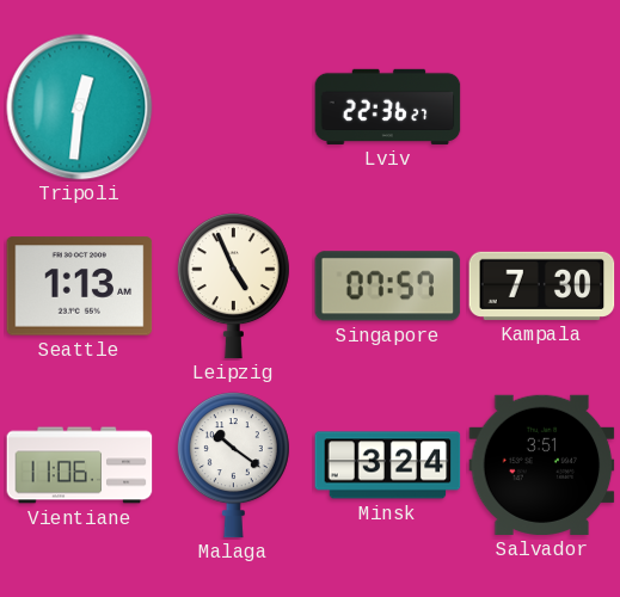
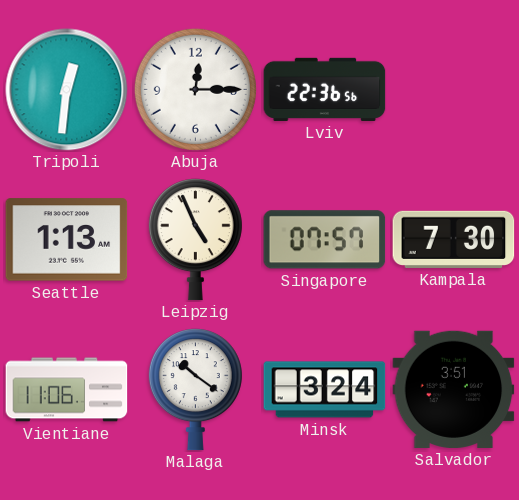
Abuja: none -> 12:15
Lviv: 22:36:27 -> 22:36:56
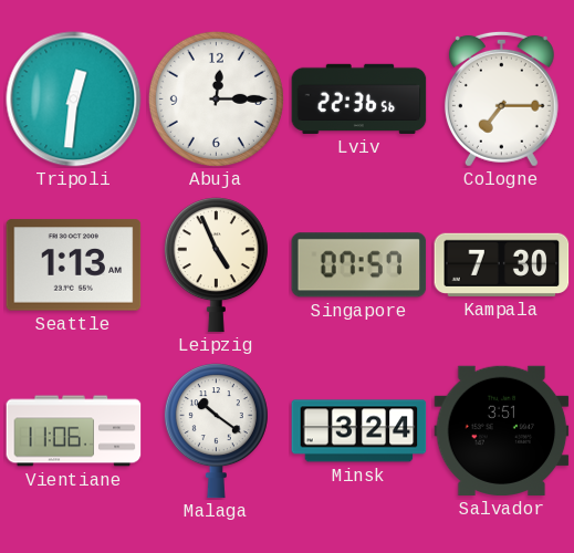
Cologne: none -> 7:15
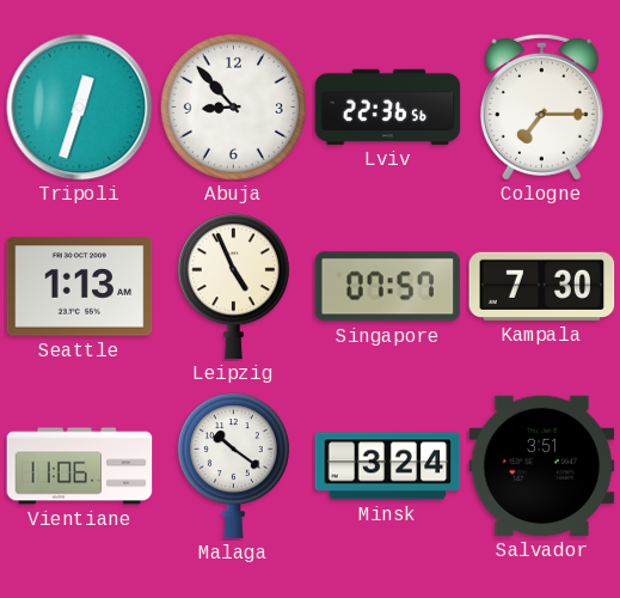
Tripoli: 12:31 -> 12:33
Abuja: 12:15 -> 8:53
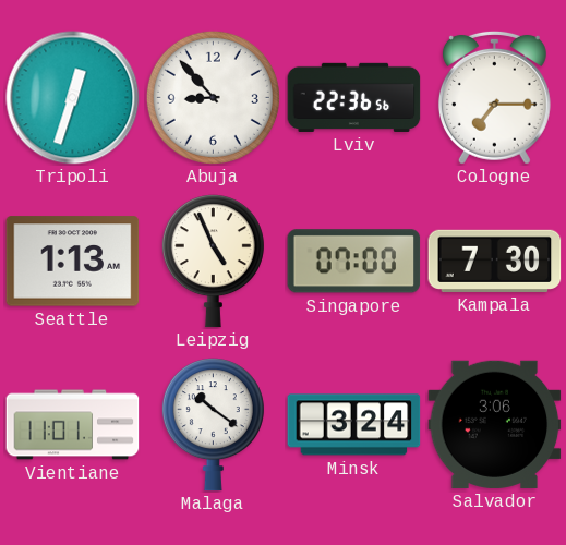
Singapore: 07:57 -> 07:00
Vientiane: 11:06 -> 11:01
Salvador: 3:51 -> 3:06
